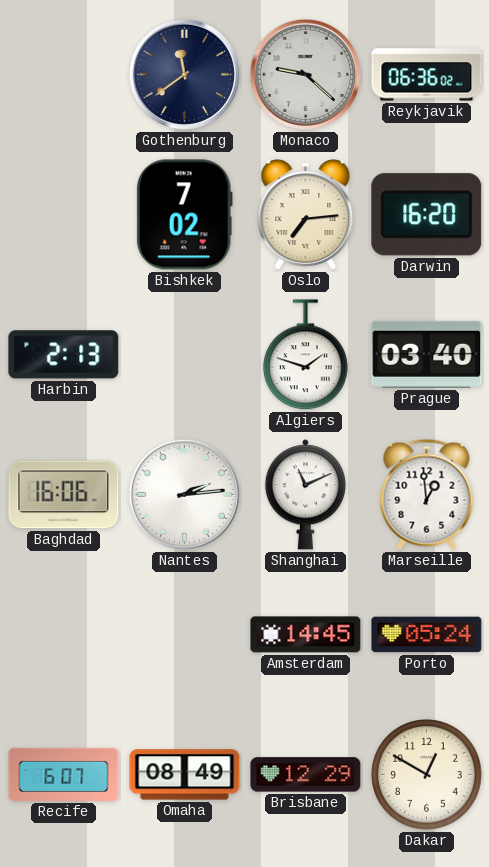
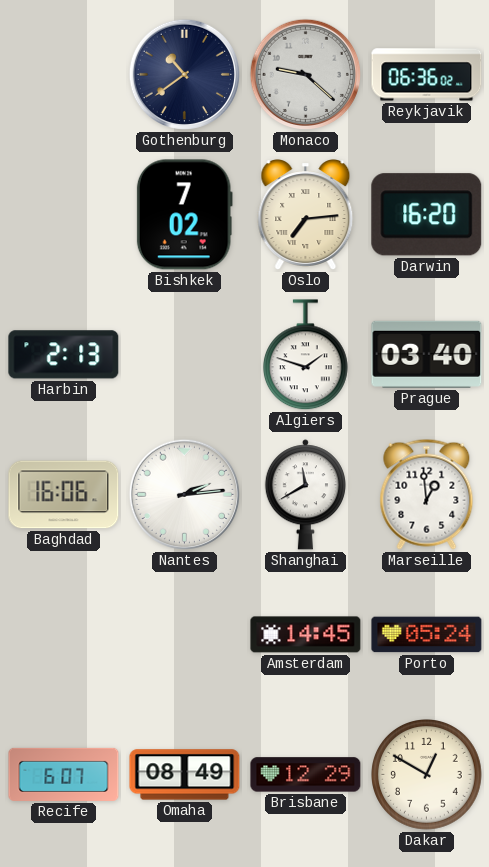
Gothenburg: 11:39 -> 10:39
Shanghai: 11:11 -> 11:40
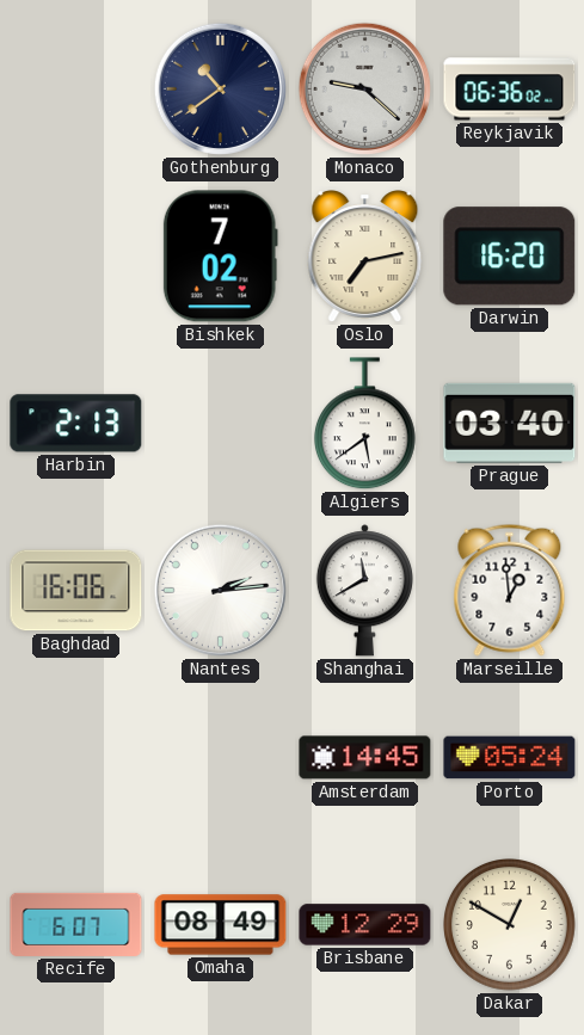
Oslo: 7:14 -> 7:13
Algiers: 1:48 -> 5:39
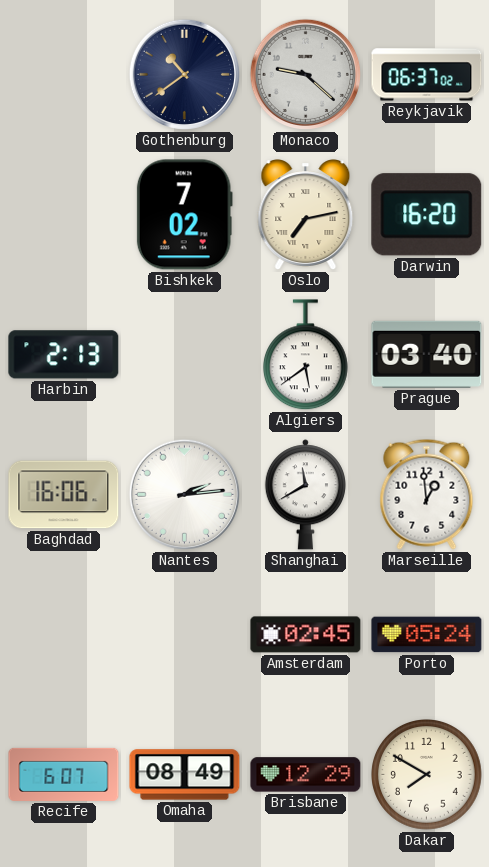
Reykjavik: 06:36 -> 06:37
Amsterdam: 14:45 -> 02:45
Dakar: 12:50 -> 7:50
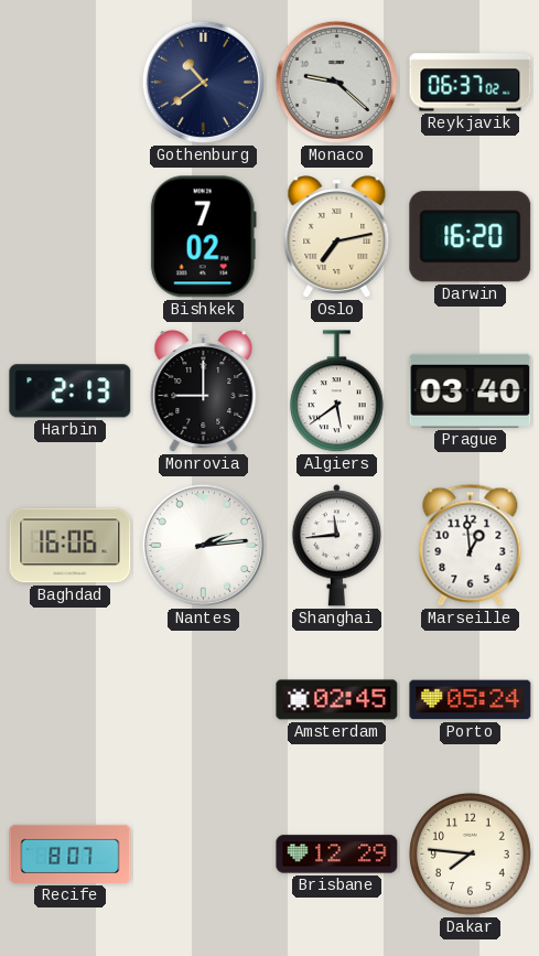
Monrovia: none -> 9:00
Shanghai: 11:40 -> 11:44
Recife: 6:07 -> 8:07
Omaha: 08:49 -> none
Dakar: 7:50 -> 7:46
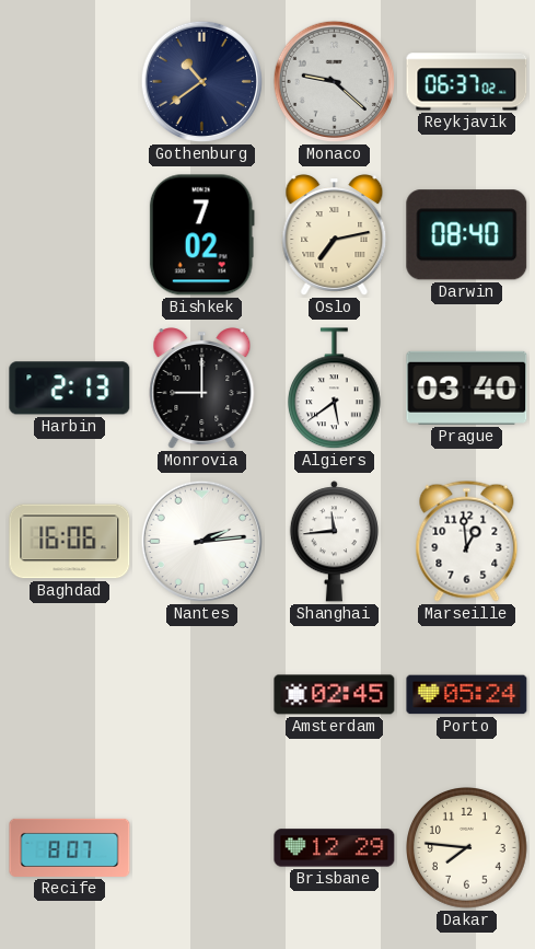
Darwin: 16:20 -> 08:40
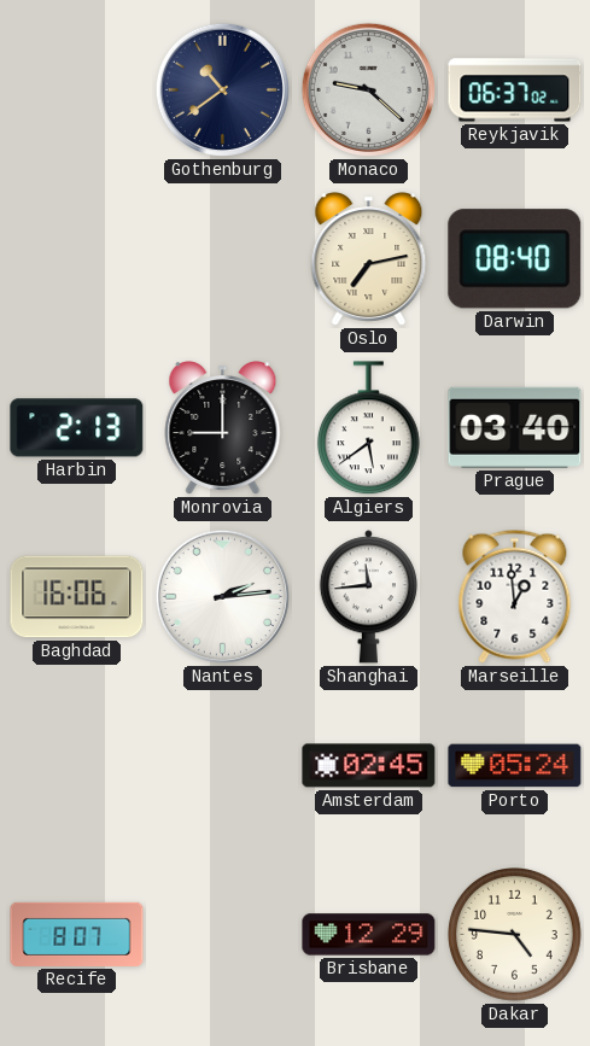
Bishkek: 7:02 -> none
Dakar: 7:46 -> 4:46
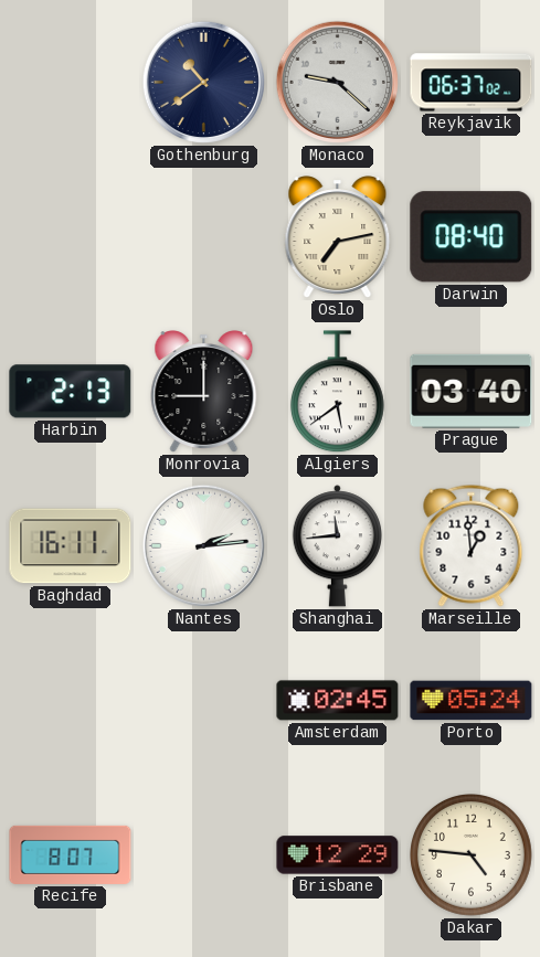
Baghdad: 16:06 -> 16:11
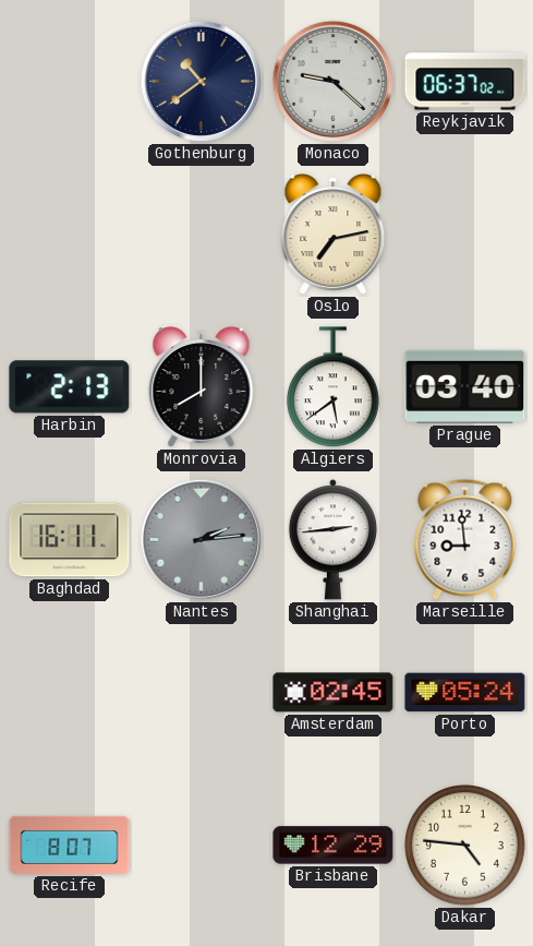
Darwin: 08:40 -> none
Monrovia: 9:00 -> 8:00
Nantes dial: white -> grey
Shanghai: 11:44 -> 2:44
Marseille: 12:59 -> 8:59
